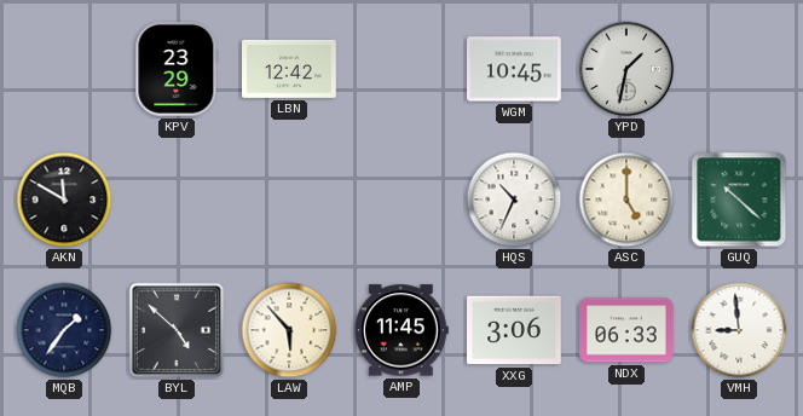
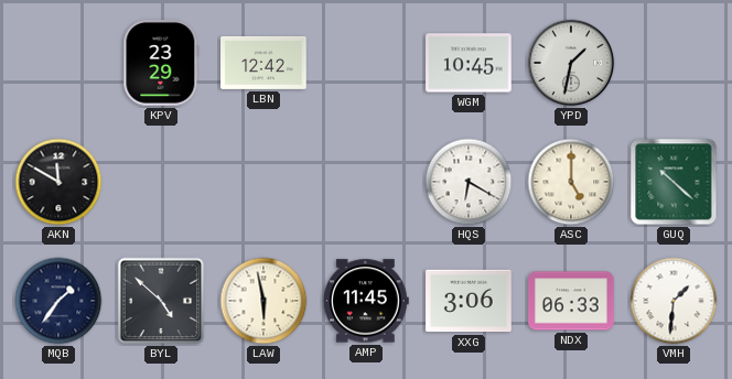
HQS: 10:34 -> 6:20
LAW: 5:53 -> 5:58
VMH: 8:59 -> 1:31
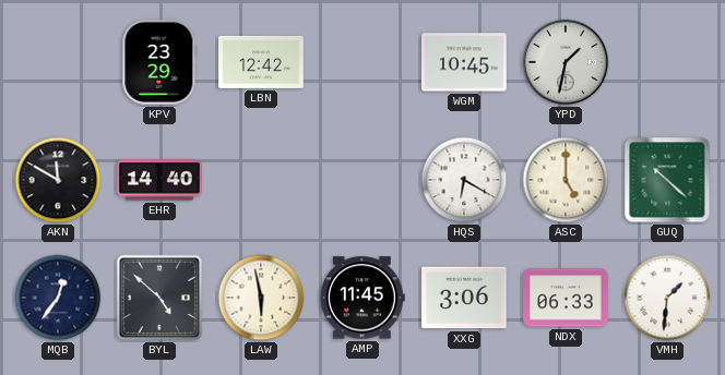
EHR: none -> 14:40
MQB: 1:36 -> 12:36
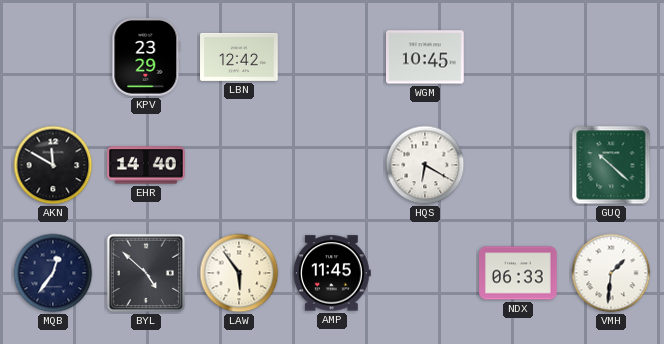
YPD: 1:32 -> none
ASC: 5:00 -> none
LAW: 5:58 -> 5:54
XXG: 3:06 -> none
